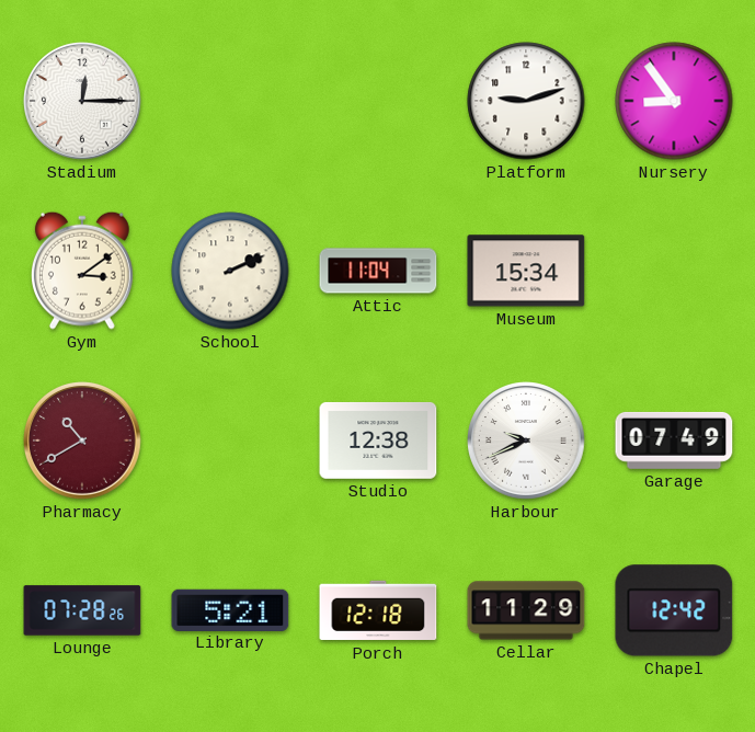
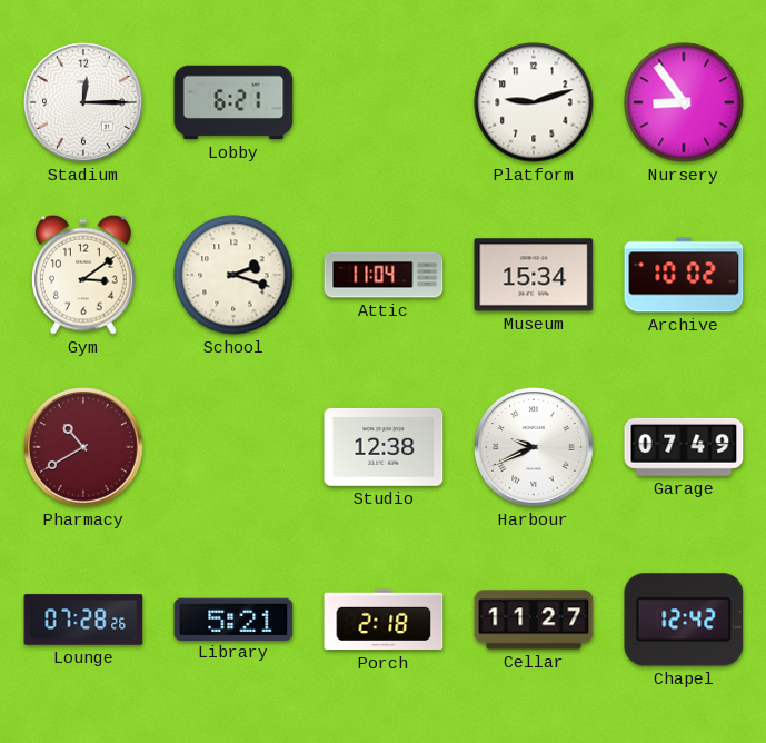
Lobby: none -> 6:21
School: 2:11 -> 2:18
Archive: none -> 10:02
Porch: 12:18 -> 2:18
Cellar: 11:29 -> 11:27
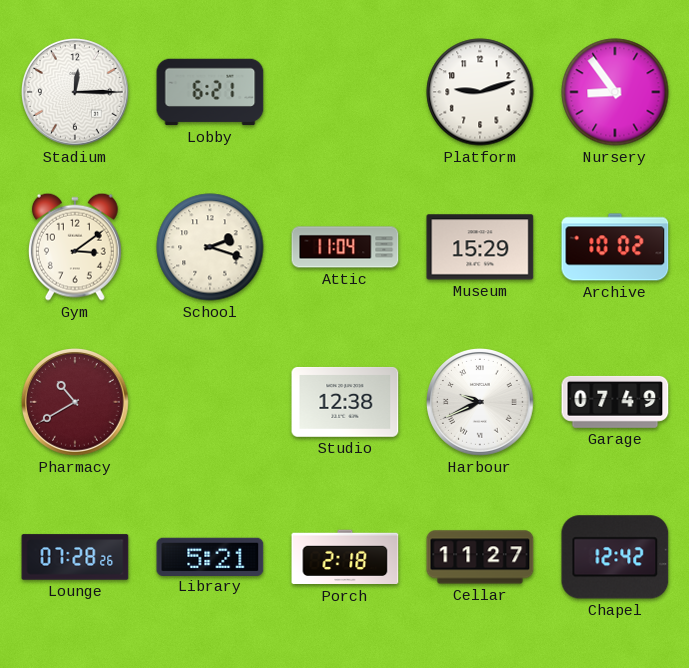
Museum: 15:34 -> 15:29
